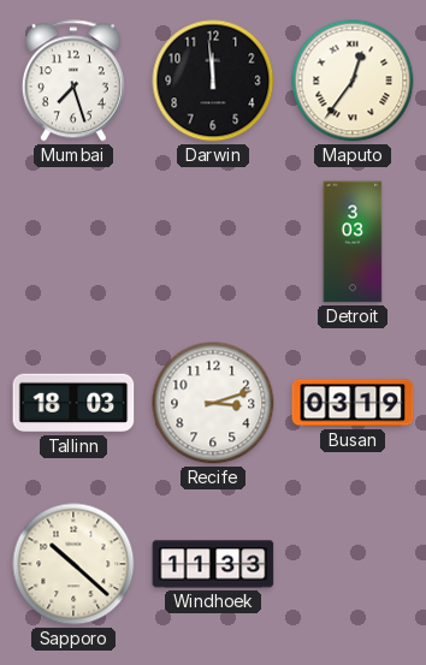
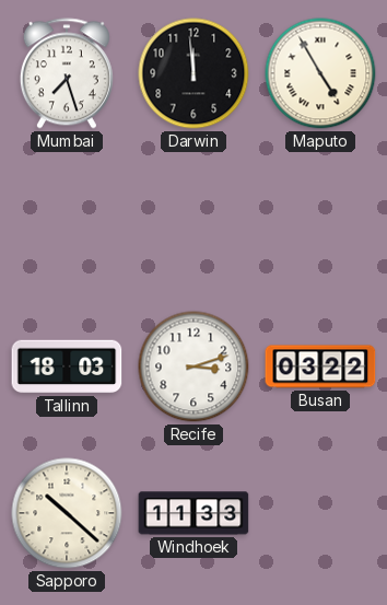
Maputo: 12:36 -> 4:55
Detroit: 3:03 -> none
Busan: 03:19 -> 03:22
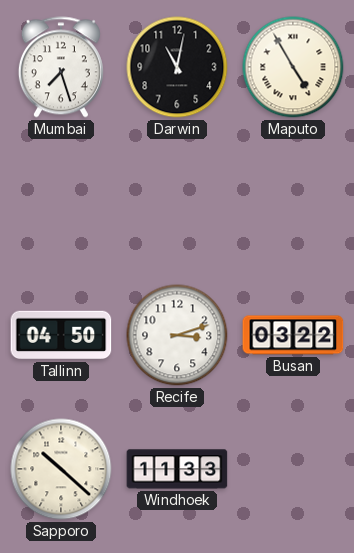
Darwin: 11:59 -> 11:02
Tallinn: 18:03 -> 04:50
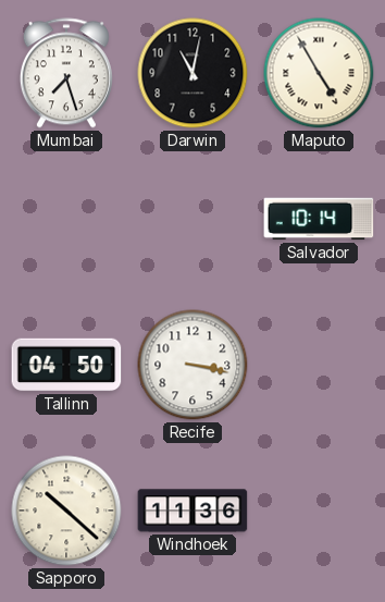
Salvador: none -> 10:14
Recife: 3:12 -> 3:17
Busan: 03:22 -> none
Windhoek: 11:33 -> 11:36
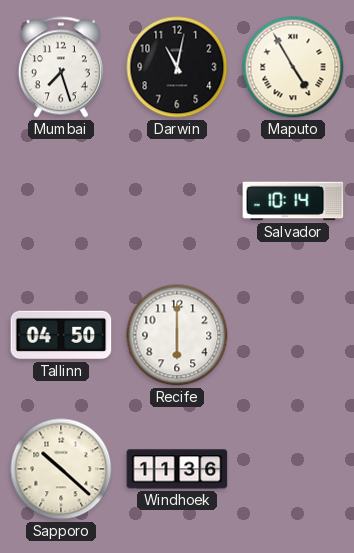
Recife: 3:17 -> 6:00
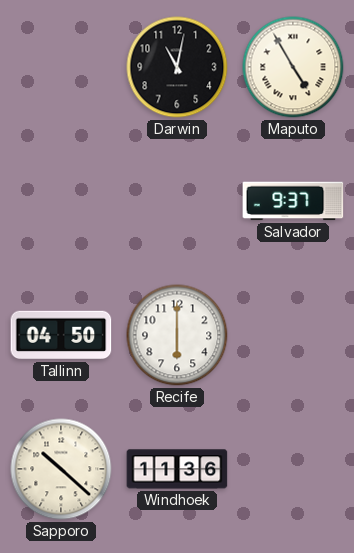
Mumbai: 7:27 -> none
Salvador: 10:14 -> 9:37
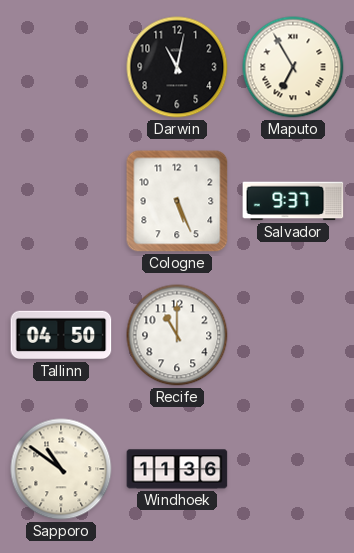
Maputo: 4:55 -> 6:55
Cologne: none -> 5:26
Recife: 6:00 -> 11:00
Sapporo: 10:22 -> 10:51
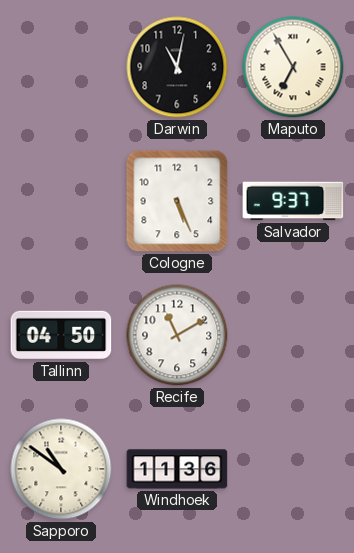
Recife: 11:00 -> 11:10
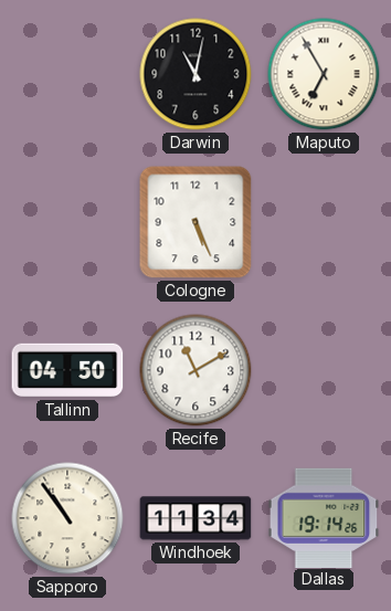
Salvador: 9:37 -> none
Sapporo: 10:51 -> 10:54
Windhoek: 11:36 -> 11:34
Dallas: none -> 19:14
